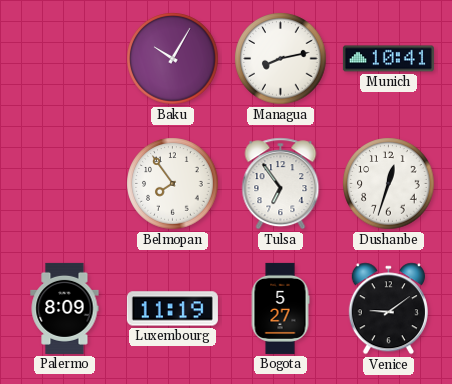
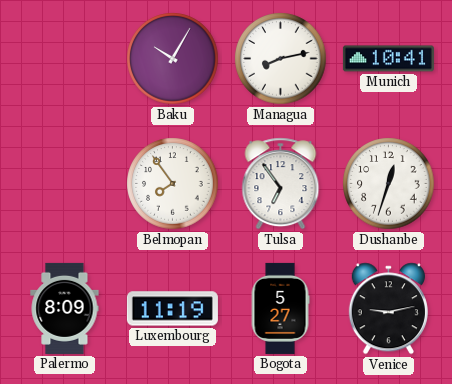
Venice: 9:09 -> 9:13
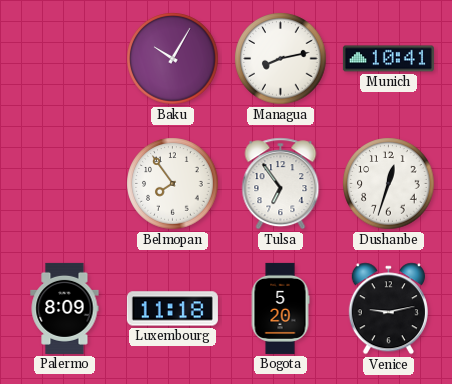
Luxembourg: 11:19 -> 11:18
Bogota: 5:27 -> 5:20
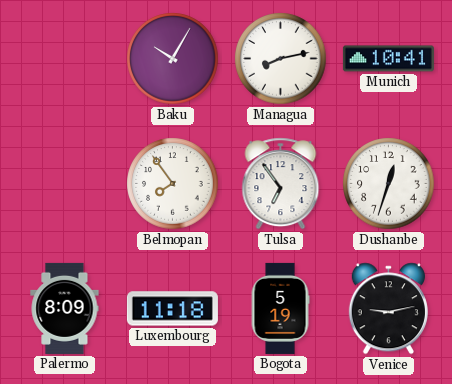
Bogota: 5:20 -> 5:19
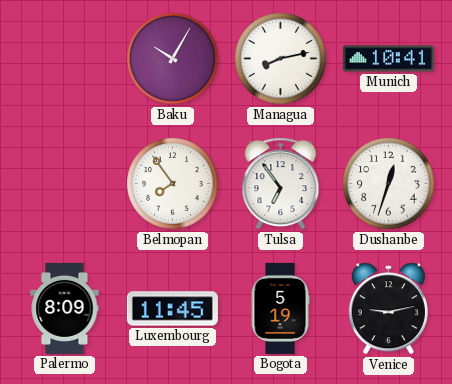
Luxembourg: 11:18 -> 11:45
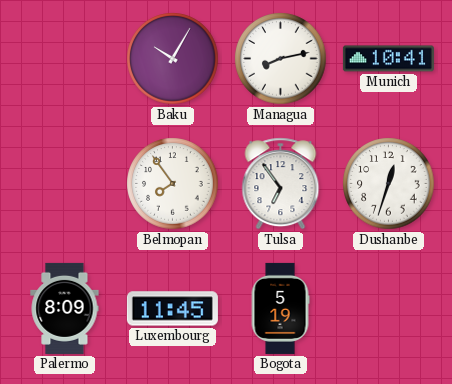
Venice: 9:13 -> none
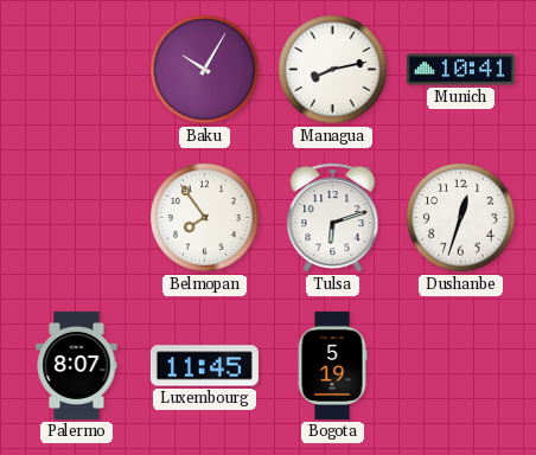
Tulsa: 6:54 -> 6:12
Palermo: 8:09 -> 8:07
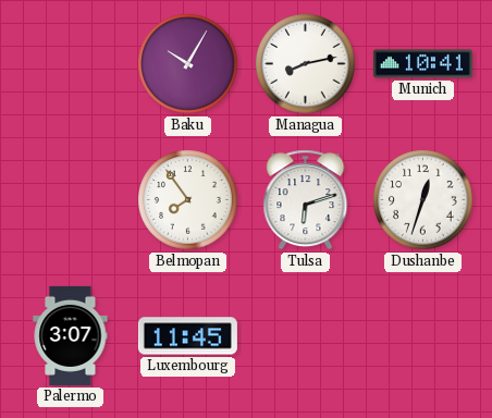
Palermo: 8:07 -> 3:07
Bogota: 5:19 -> none
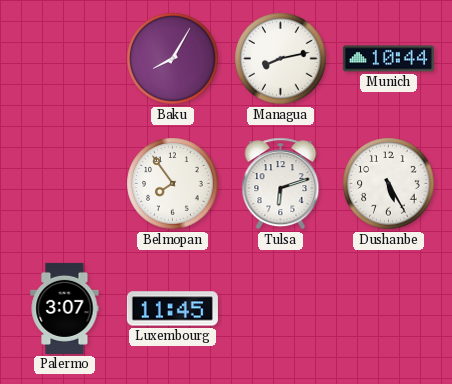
Baku: 10:05 -> 8:05
Munich: 10:41 -> 10:44
Dushanbe: 12:33 -> 5:25
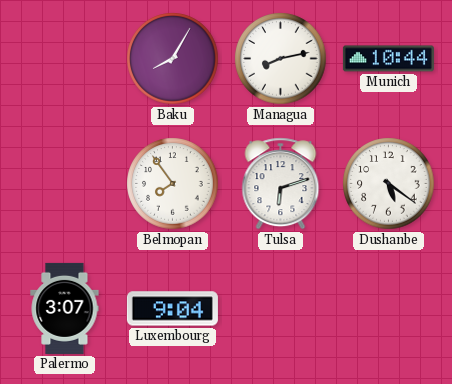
Dushanbe: 5:25 -> 5:21
Luxembourg: 11:45 -> 9:04
